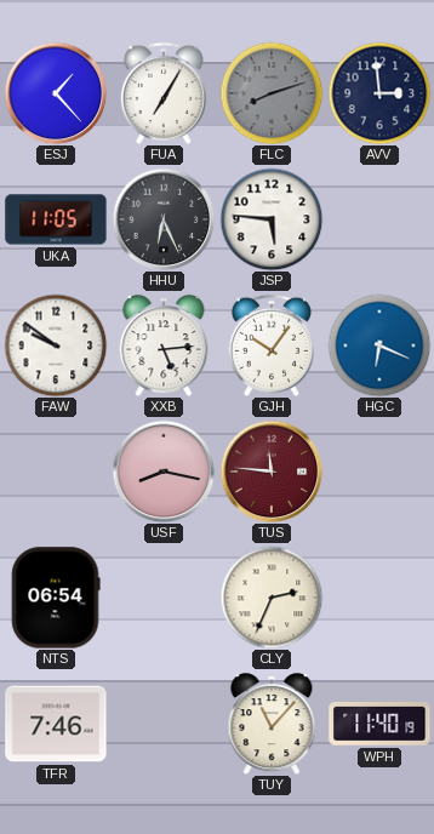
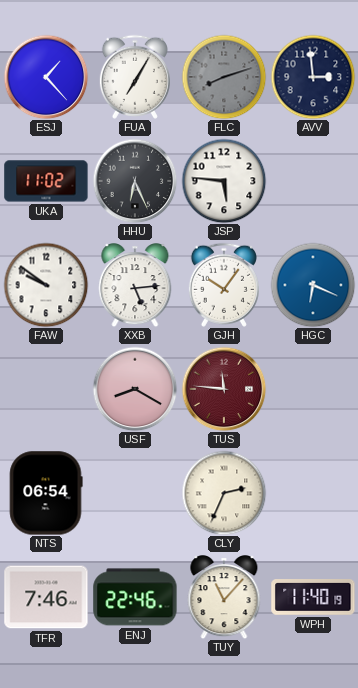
UKA: 11:05 -> 11:02
USF: 8:17 -> 8:20
ENJ: none -> 22:46
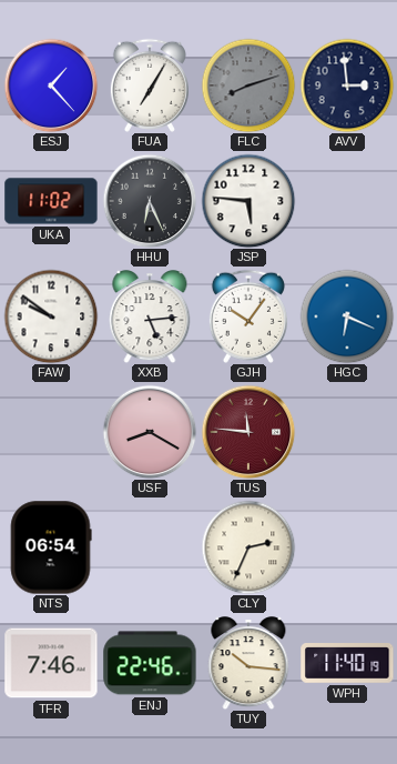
TUY: 11:07 -> 10:16
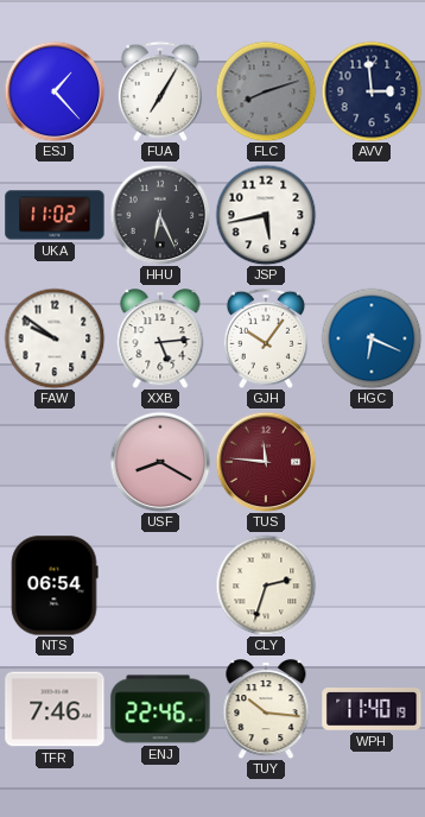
JSP: 5:46 -> 5:43
CLY: 2:34 -> 2:33
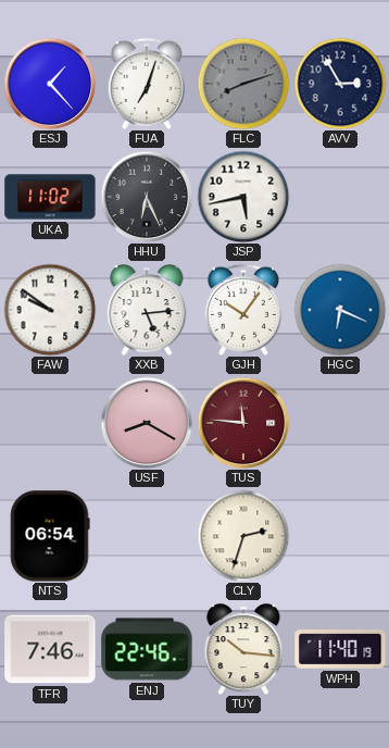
FUA: 7:05 -> 7:03
AVV: 2:59 -> 2:55
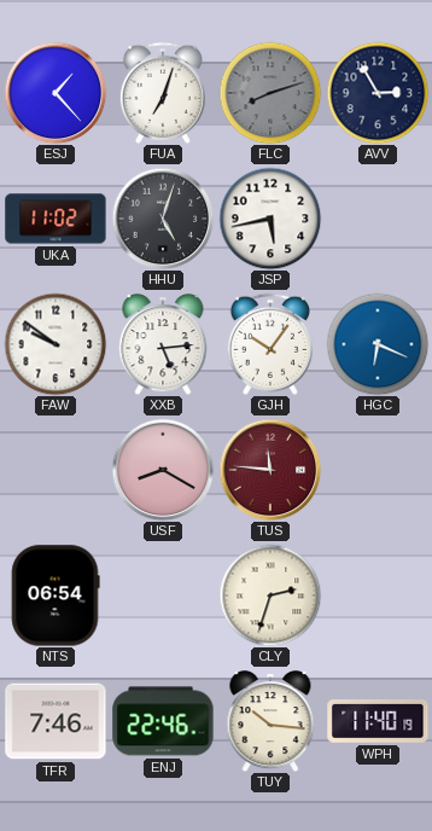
HHU: 6:26 -> 5:03
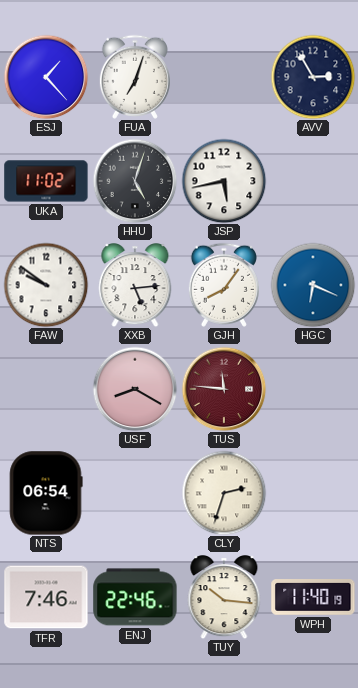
FLC: 8:12 -> none
GJH: 10:06 -> 8:06
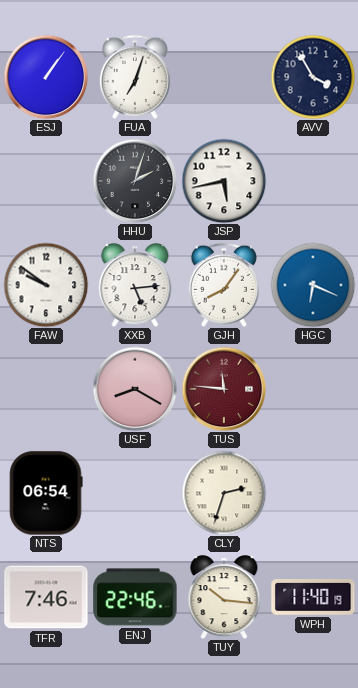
ESJ: 1:23 -> 1:06
AVV: 2:55 -> 3:55
UKA: 11:02 -> none
HHU: 5:03 -> 2:03
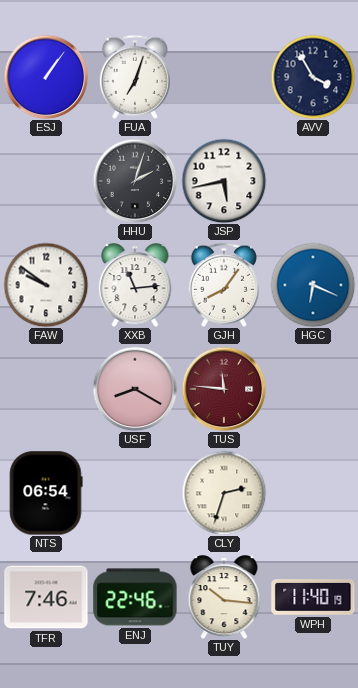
XXB: 5:14 -> 11:14
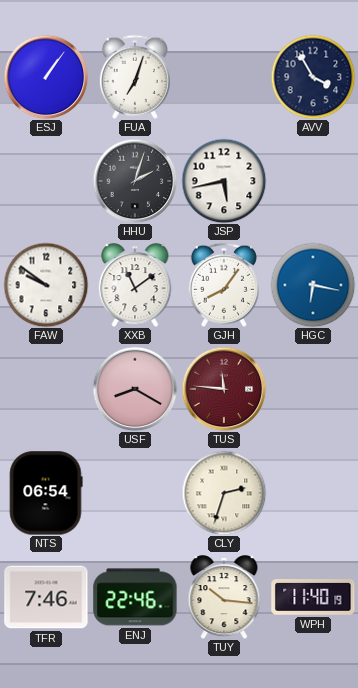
XXB: 11:14 -> 11:09
HGC: 6:19 -> 6:17
